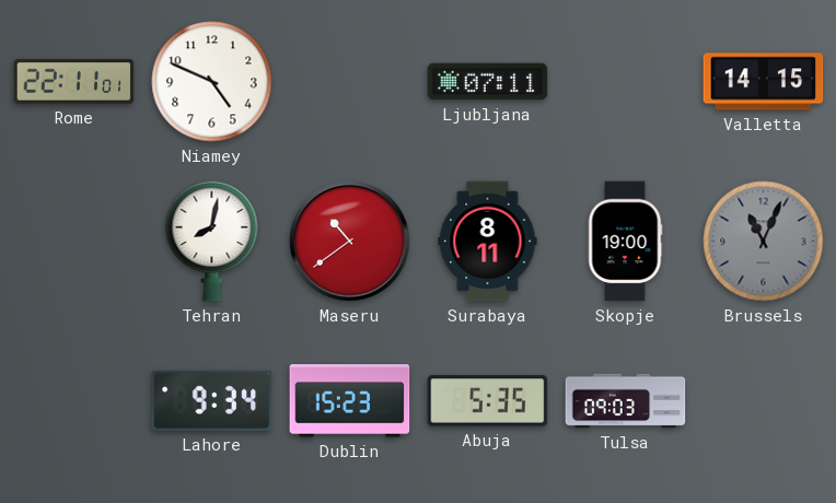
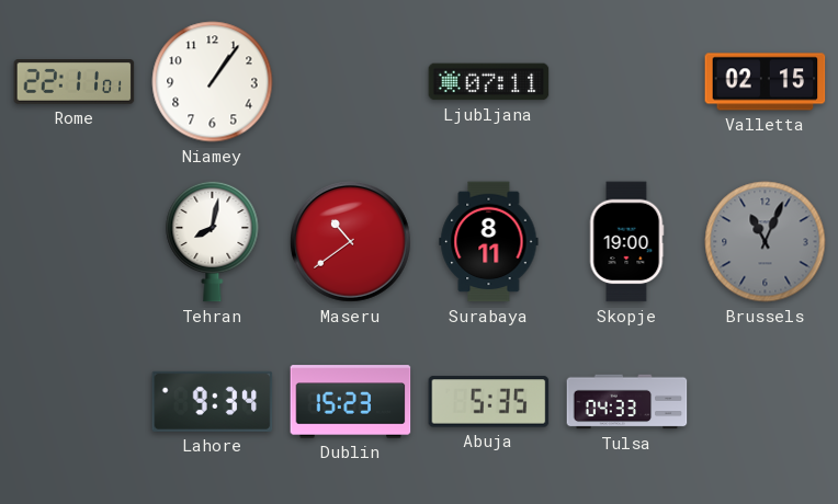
Niamey: 4:49 -> 1:06
Valletta: 14:15 -> 02:15
Tulsa: 09:03 -> 04:33
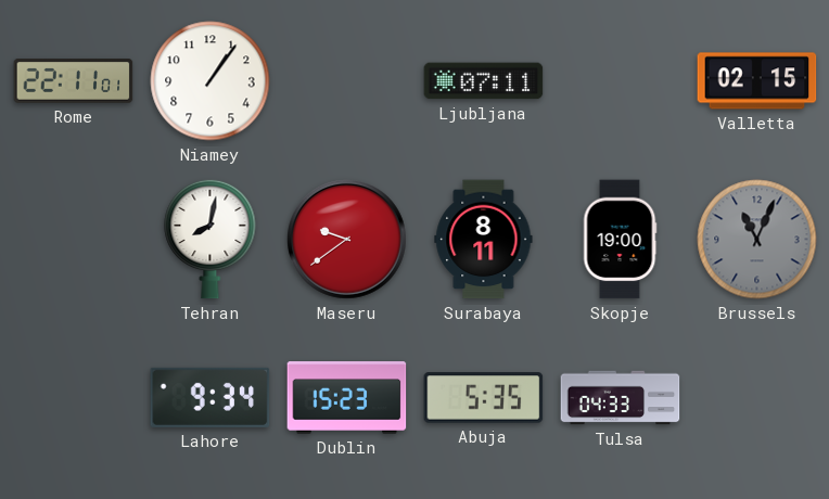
Maseru: 10:39 -> 9:39
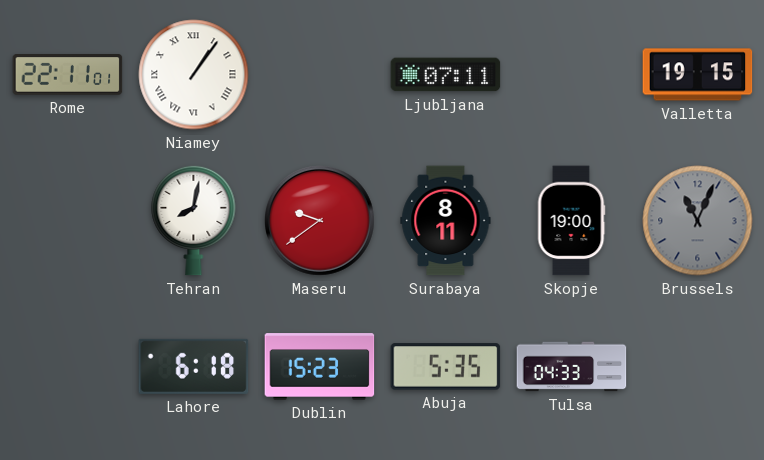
Niamey numerals: Arabic -> Roman
Valletta: 02:15 -> 19:15
Lahore: 9:34 -> 6:18
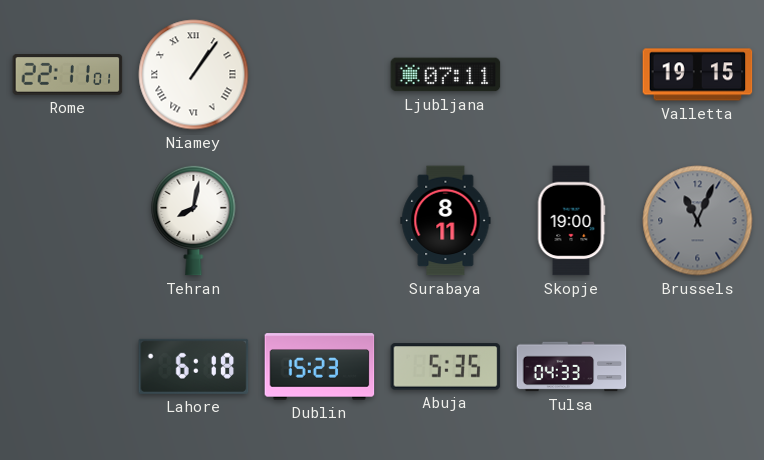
Maseru: 9:39 -> none
